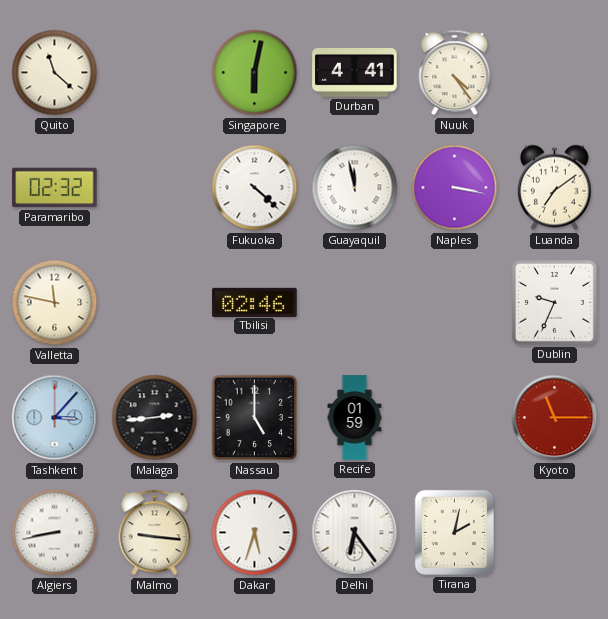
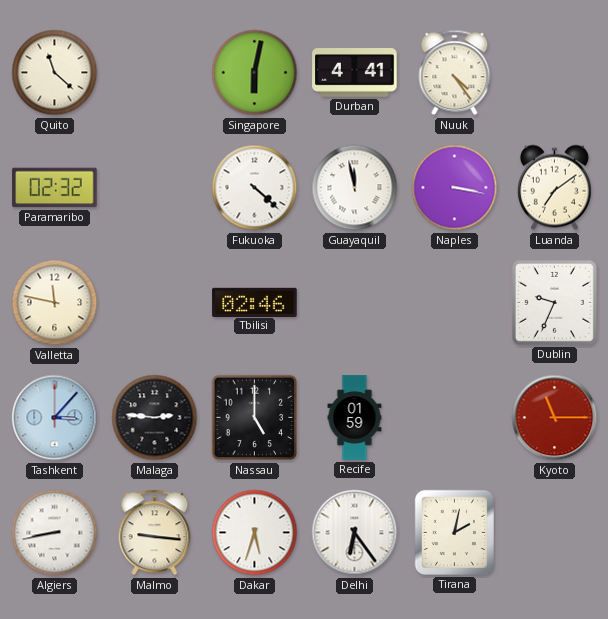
Malaga: 2:44 -> 2:46
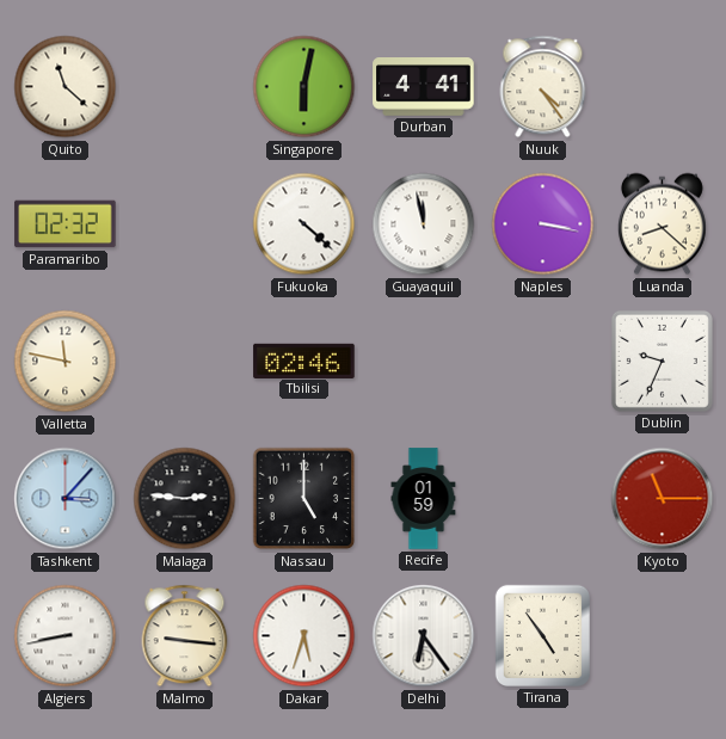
Luanda: 7:09 -> 8:22
Tirana: 2:02 -> 4:54
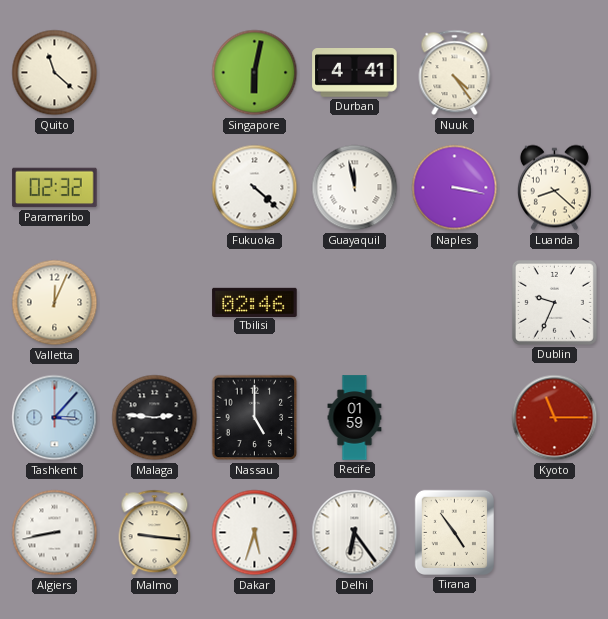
Valletta: 11:47 -> 12:04
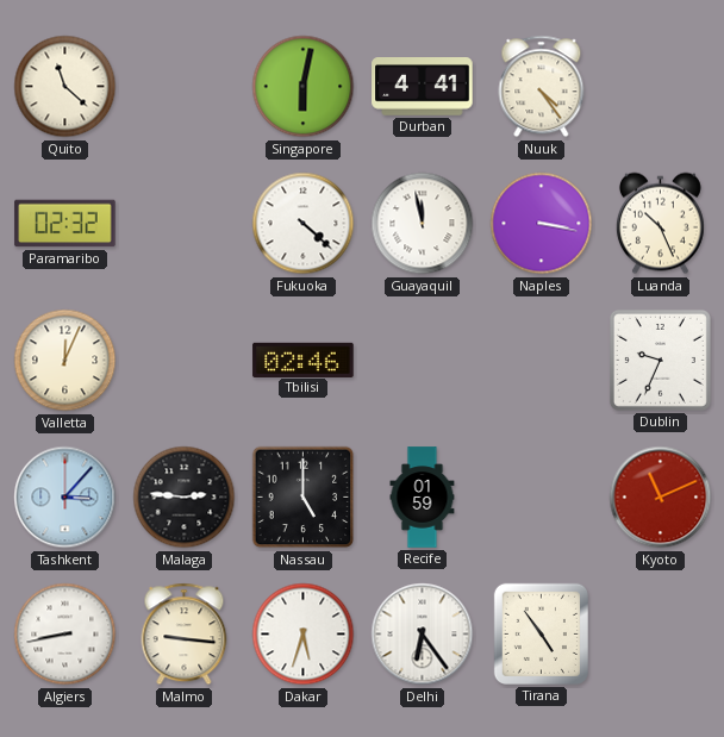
Luanda: 8:22 -> 10:26
Kyoto: 11:15 -> 11:11
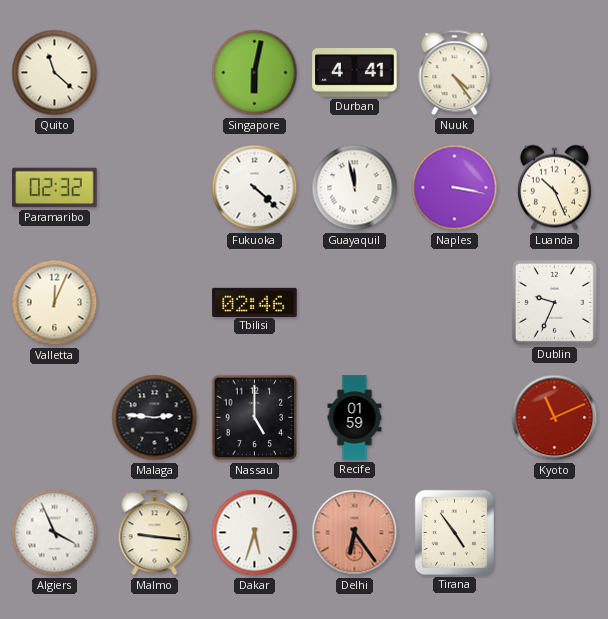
Tashkent: 3:07 -> none
Algiers: 8:43 -> 3:56
Delhi dial: white -> salmon
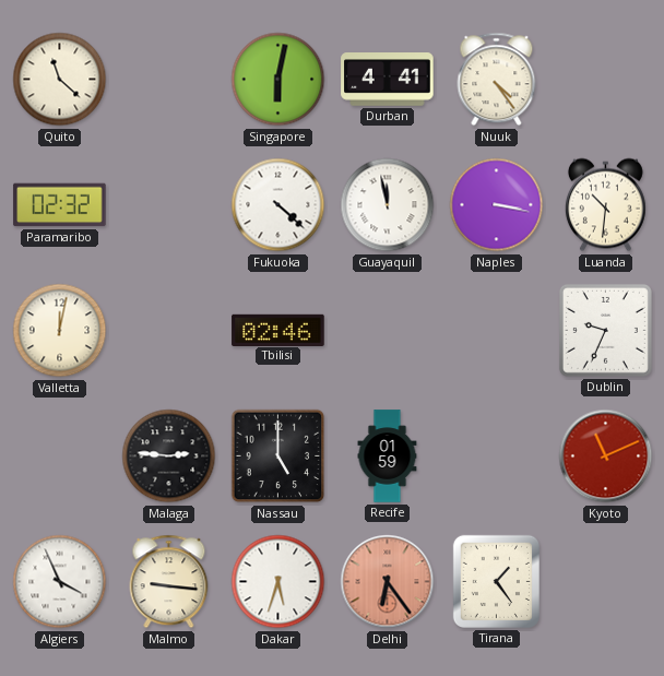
Luanda: 10:26 -> 10:31
Valletta: 12:04 -> 12:02
Tirana: 4:54 -> 1:24
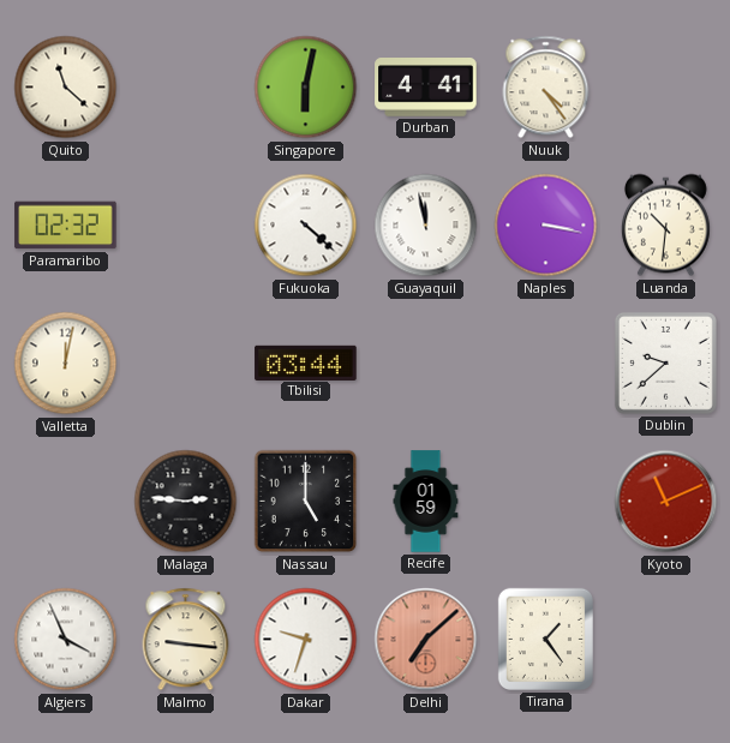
Tbilisi: 02:46 -> 03:44
Dublin: 9:34 -> 9:38
Dakar: 5:33 -> 9:33
Delhi: 6:24 -> 7:08
